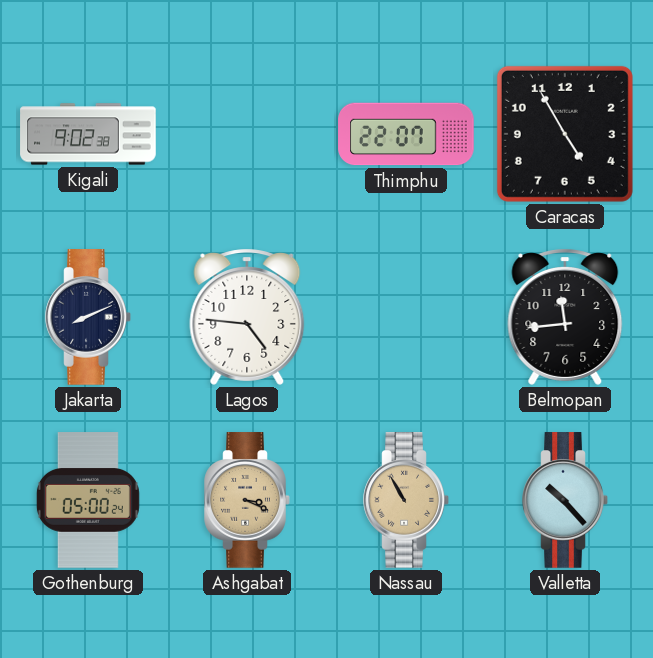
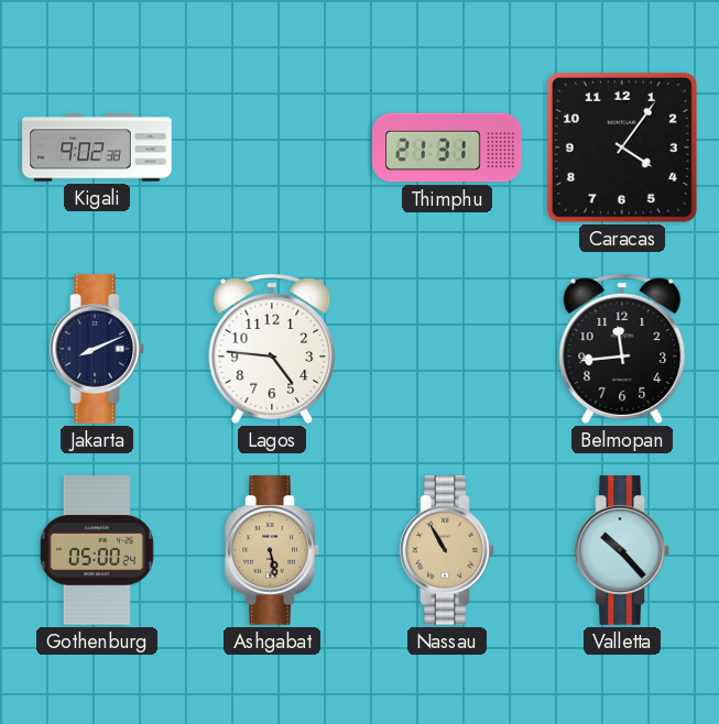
Thimphu: 22:07 -> 21:31
Caracas: 4:55 -> 4:06
Ashgabat: 3:19 -> 5:28
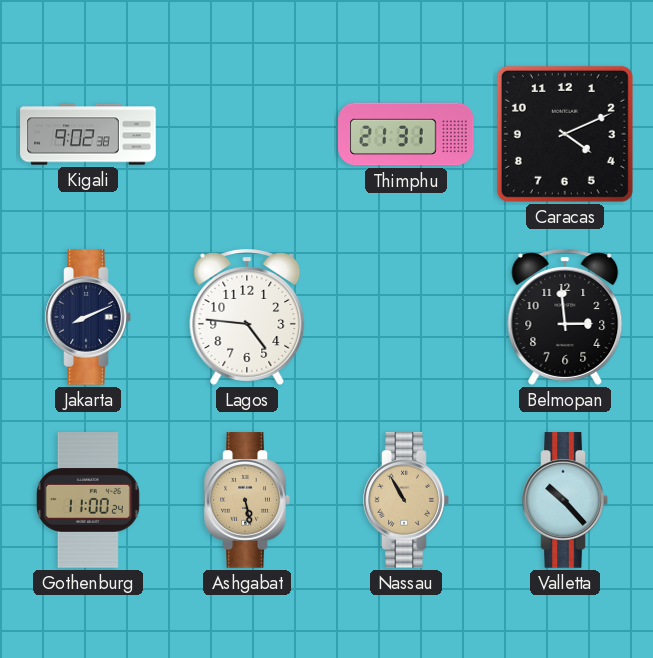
Caracas: 4:06 -> 4:11
Belmopan: 11:44 -> 2:59
Gothenburg: 05:00 -> 11:00
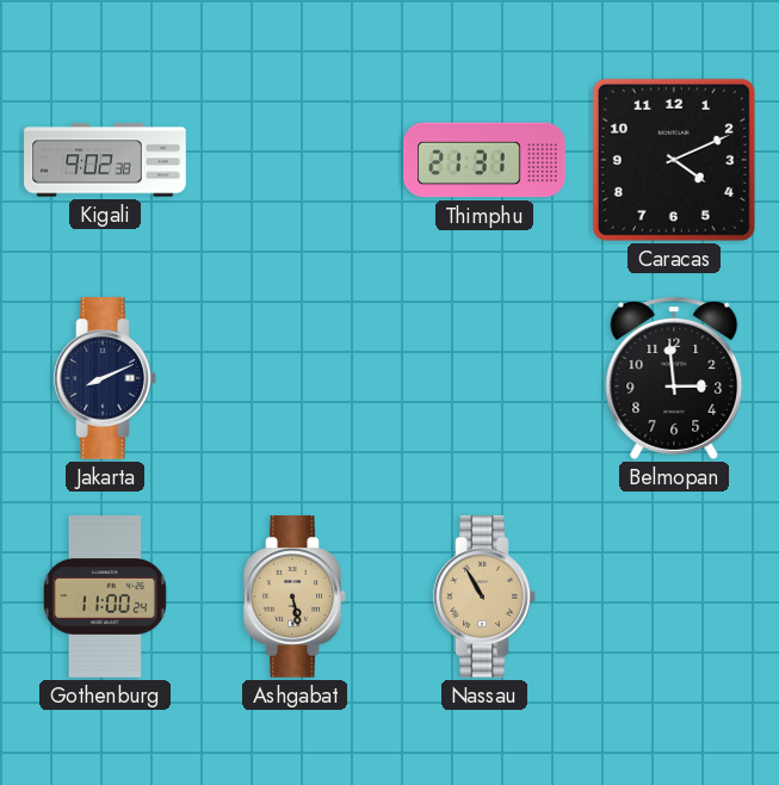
Lagos: 4:46 -> none
Valletta: 10:23 -> none
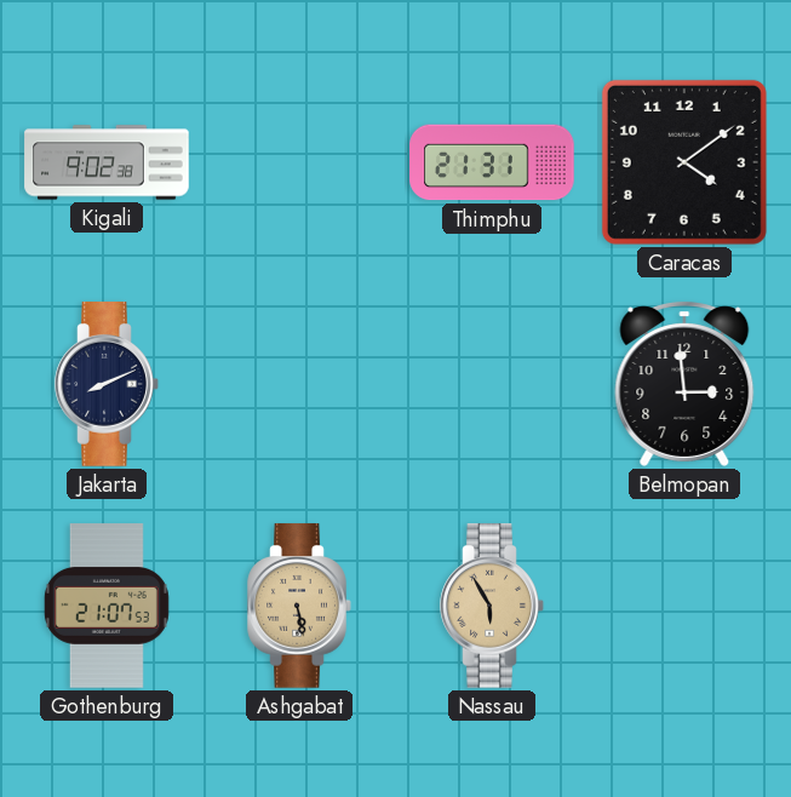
Caracas: 4:11 -> 4:09
Gothenburg: 11:00 -> 21:07
Nassau: 10:55 -> 5:55
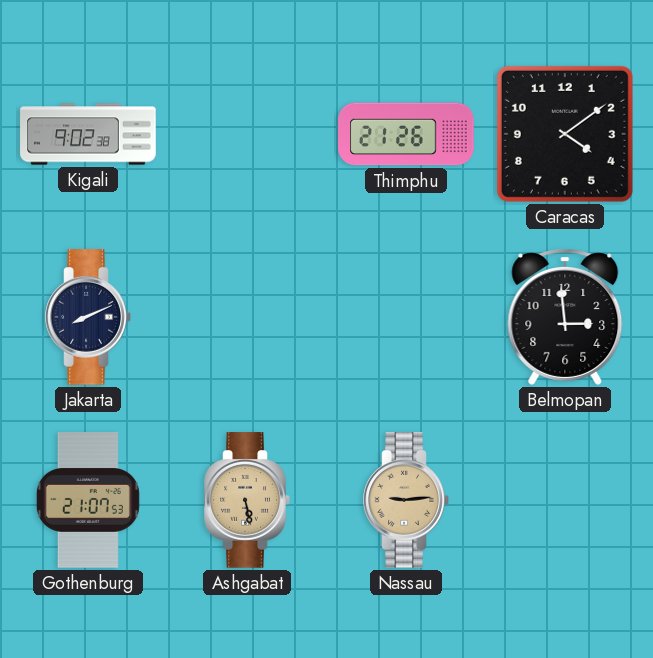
Thimphu: 21:31 -> 21:26
Nassau: 5:55 -> 9:14
